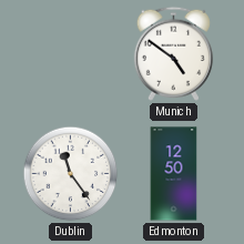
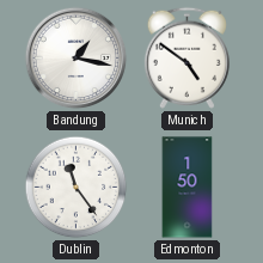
Bandung: none -> 1:17
Edmonton: 12:50 -> 1:50
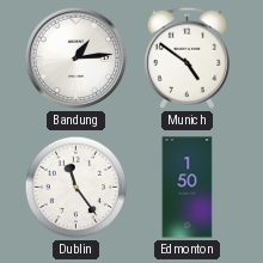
Bandung: 1:17 -> 1:14
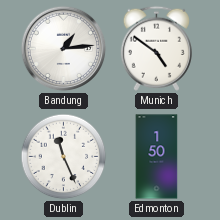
Dublin: 11:24 -> 11:26
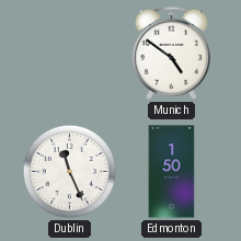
Bandung: 1:14 -> none
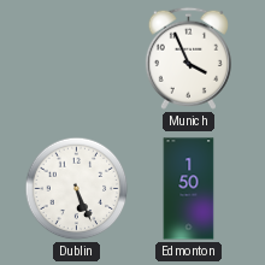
Munich: 4:51 -> 3:56
Dublin: 11:26 -> 5:26
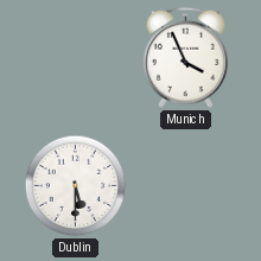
Dublin: 5:26 -> 5:30
Edmonton: 1:50 -> none
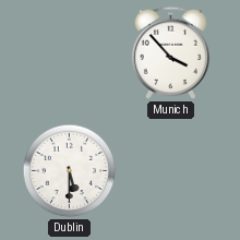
Munich: 3:56 -> 3:53
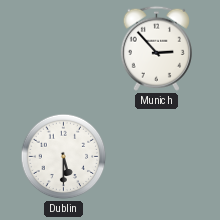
Munich: 3:53 -> 2:53
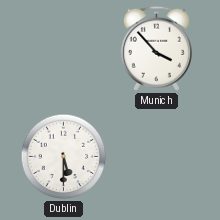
Munich: 2:53 -> 3:53
